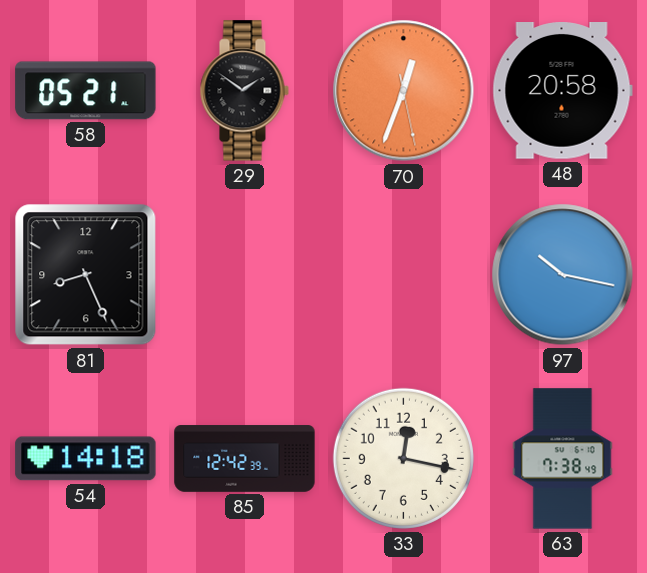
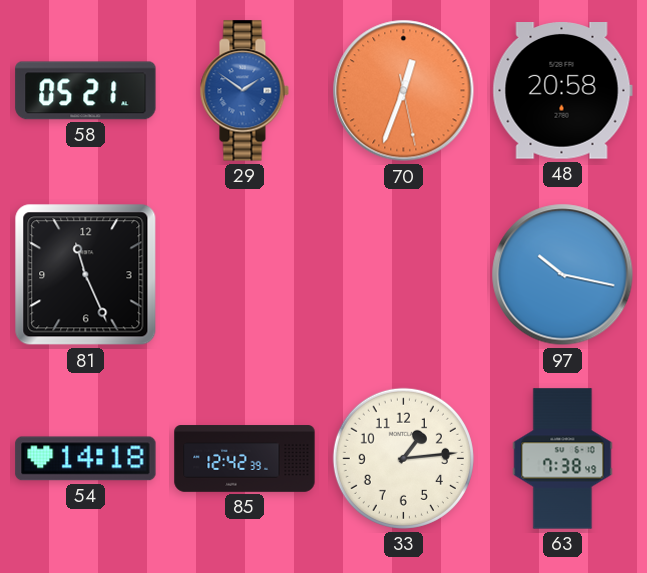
29 dial: black -> blue
81: 8:26 -> 11:26
33: 12:17 -> 1:14
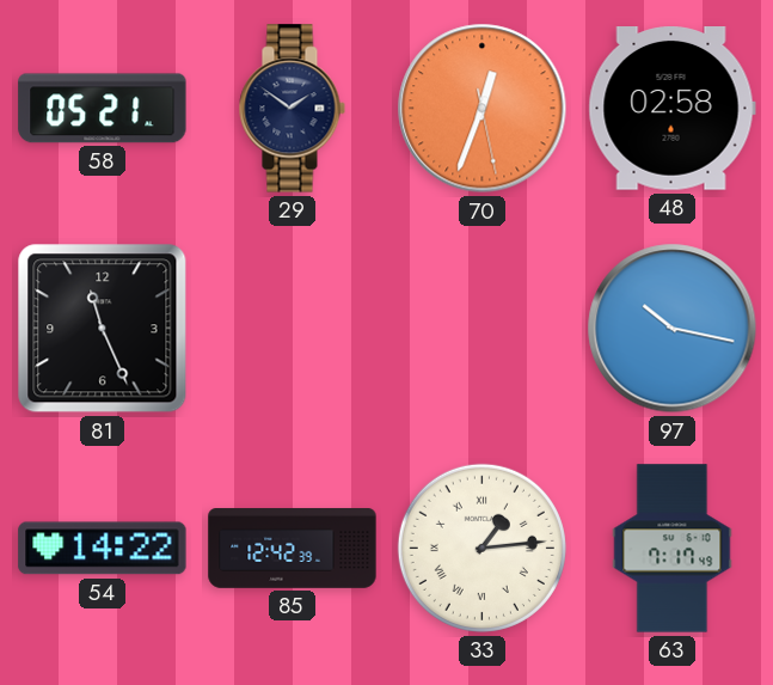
29 dial: blue -> navy
48: 20:58 -> 02:58
54: 14:18 -> 14:22
33 numerals: Arabic -> Roman
63: 7:38 -> 7:17
